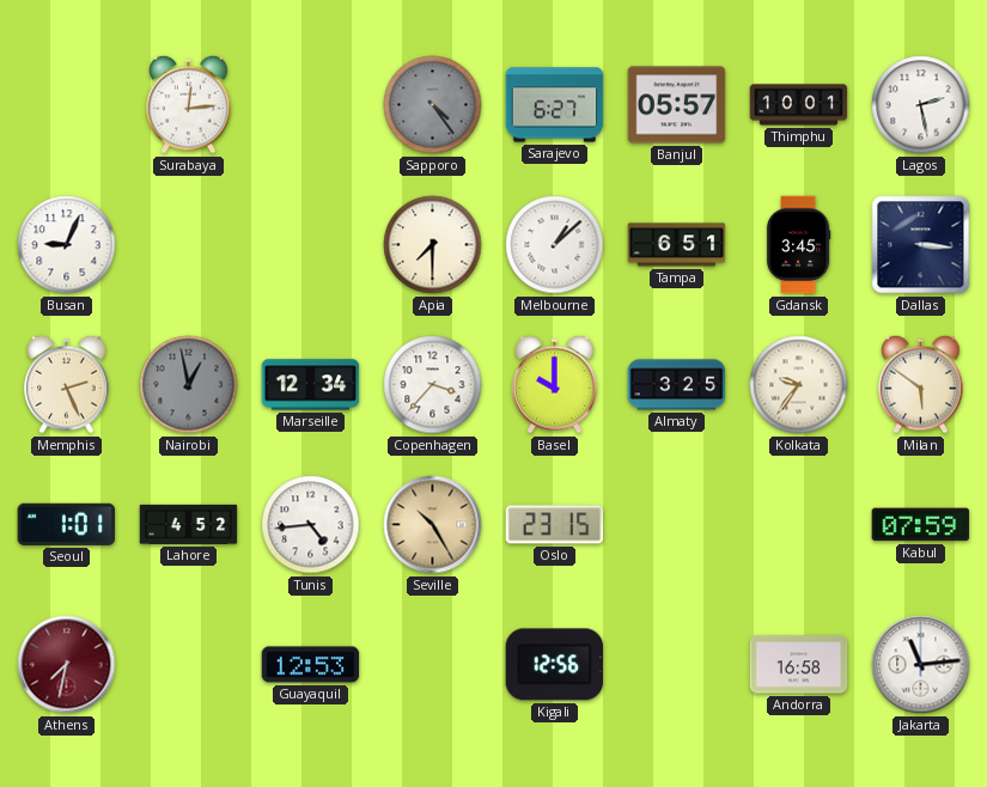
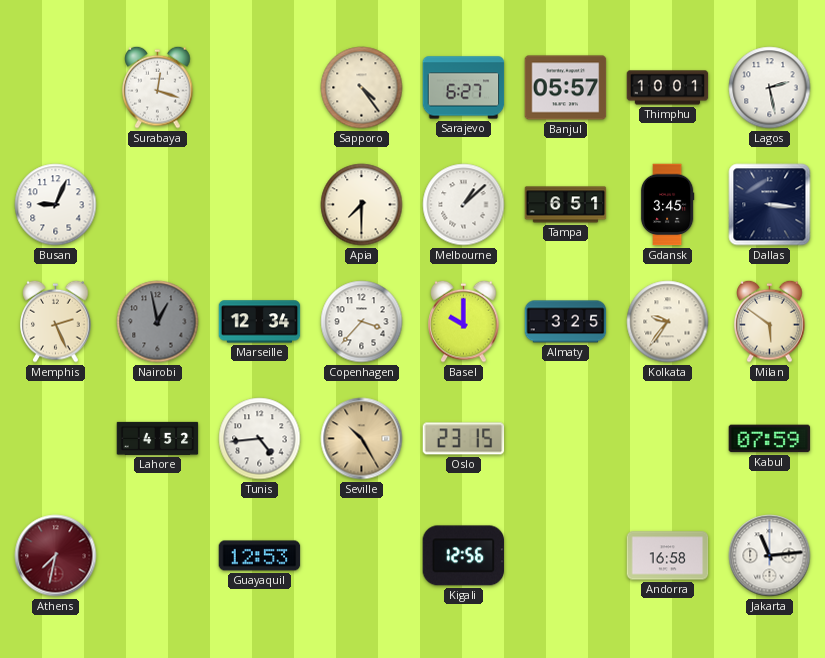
Surabaya: 12:14 -> 12:18
Sapporo dial: grey -> cream
Seoul: 1:01 -> none
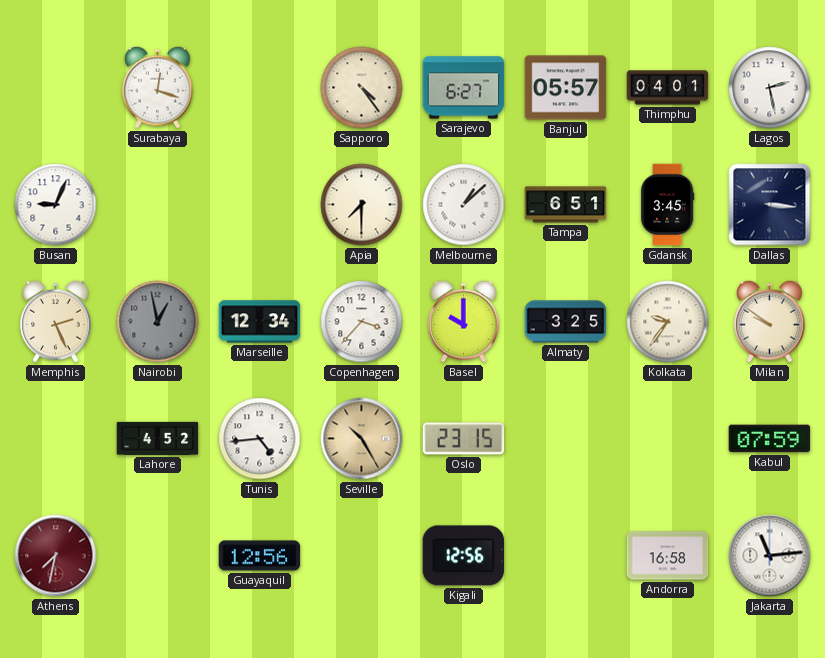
Thimphu: 10:01 -> 04:01
Milan: 5:51 -> 9:51
Guayaquil: 12:53 -> 12:56
